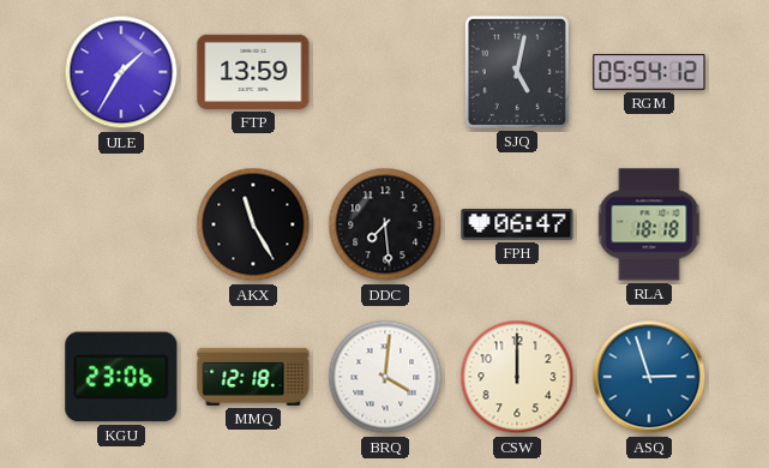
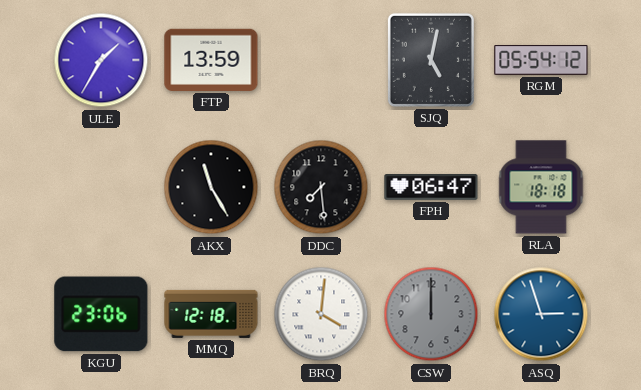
CSW dial: cream -> grey
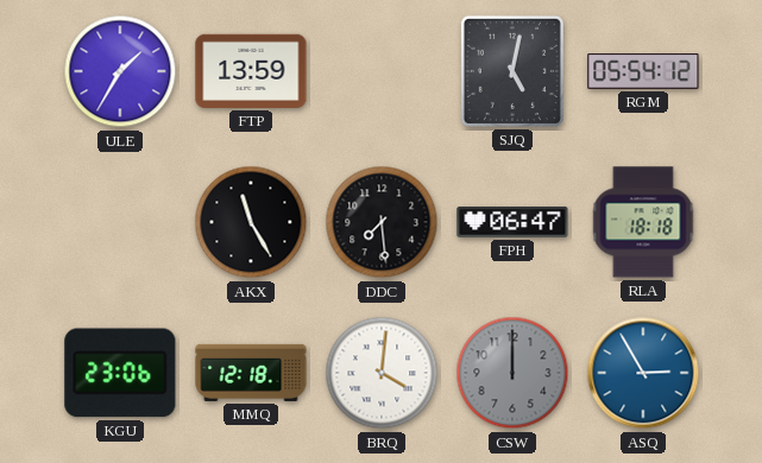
ASQ: 2:57 -> 2:55
